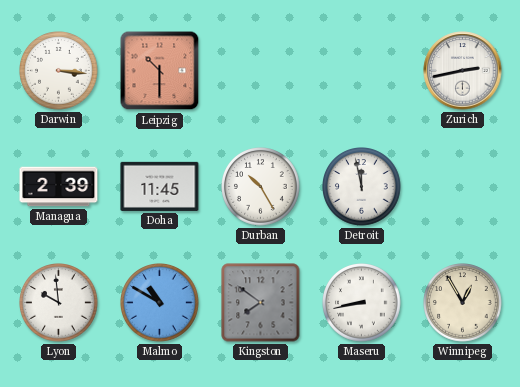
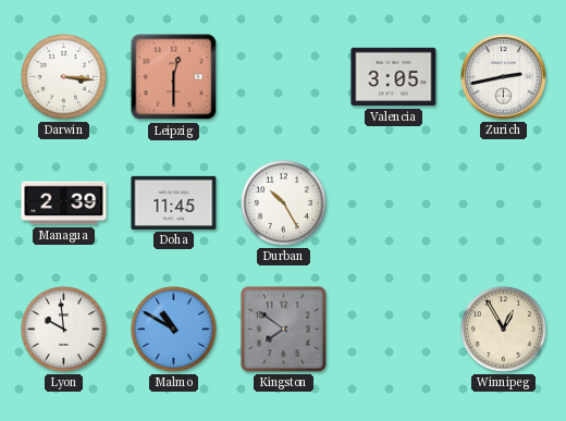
Leipzig: 10:30 -> 12:30
Valencia: none -> 3:05
Detroit: 11:58 -> none
Maseru: 8:43 -> none
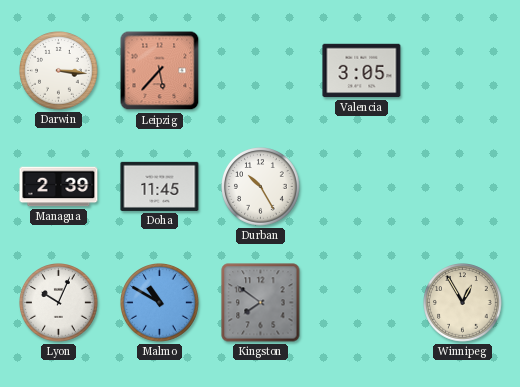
Leipzig: 12:30 -> 5:37
Zurich: 2:43 -> none
Lyon: 9:59 -> 10:04
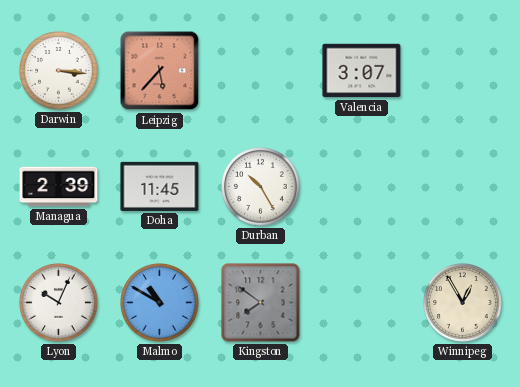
Valencia: 3:05 -> 3:07
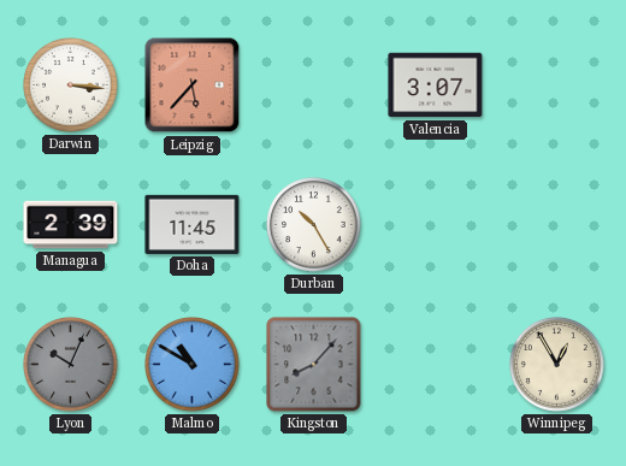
Lyon dial: white -> grey
Kingston: 7:51 -> 8:07
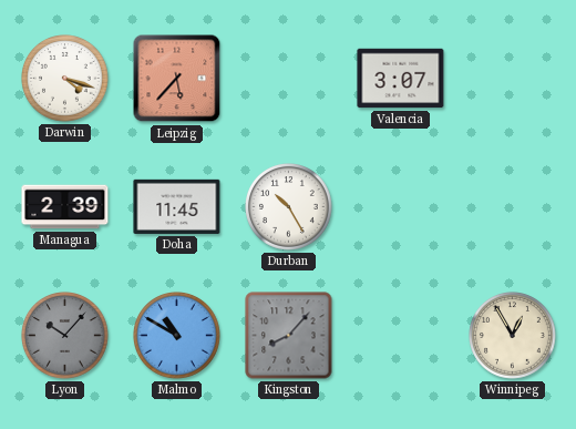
Darwin: 3:16 -> 4:18
Lyon: 10:04 -> 10:07
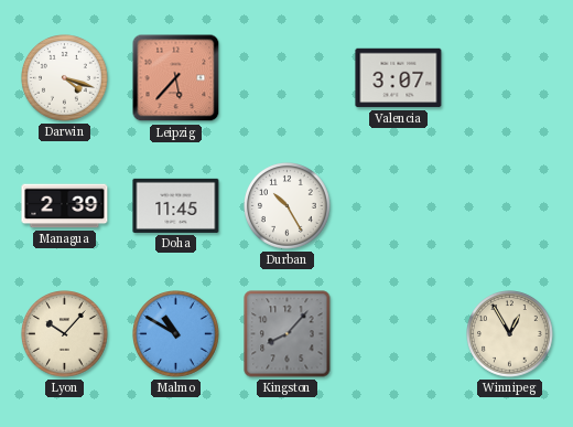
Lyon dial: grey -> cream
